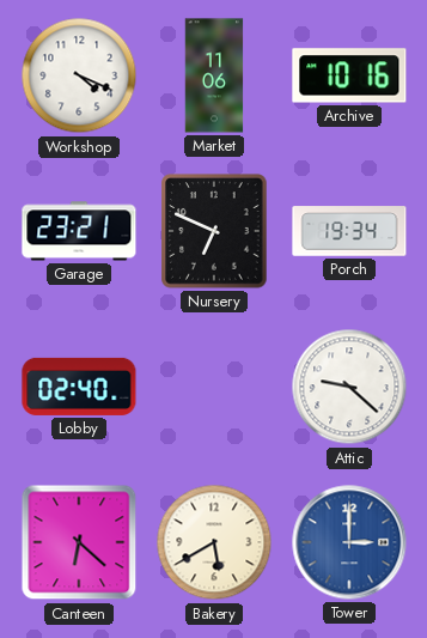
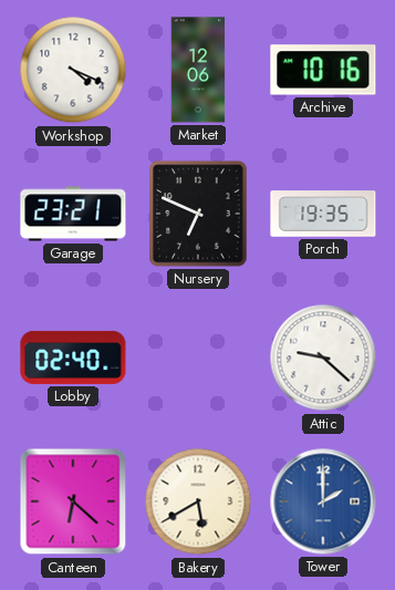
Market: 11:06 -> 12:06
Porch: 19:34 -> 19:35
Tower: 3:00 -> 2:00
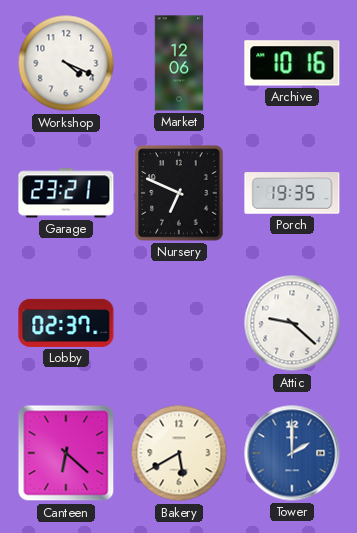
Lobby: 02:40 -> 02:37
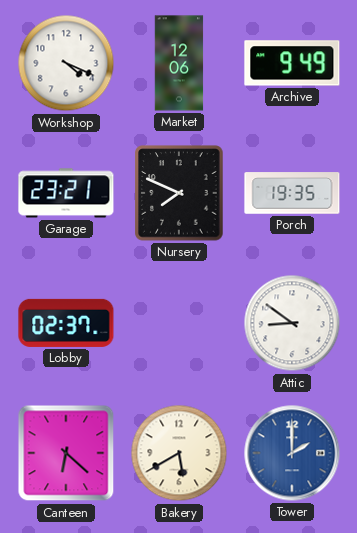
Archive: 10:16 -> 9:49
Nursery: 6:49 -> 7:49
Attic: 9:22 -> 8:51
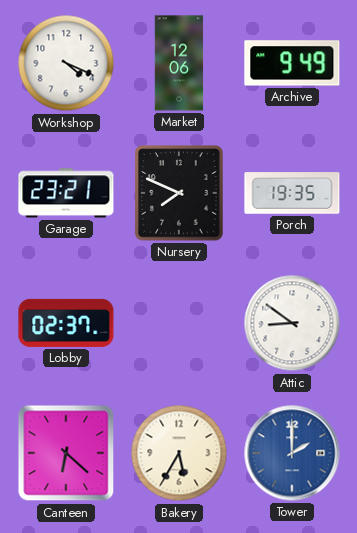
Bakery: 5:40 -> 5:35
